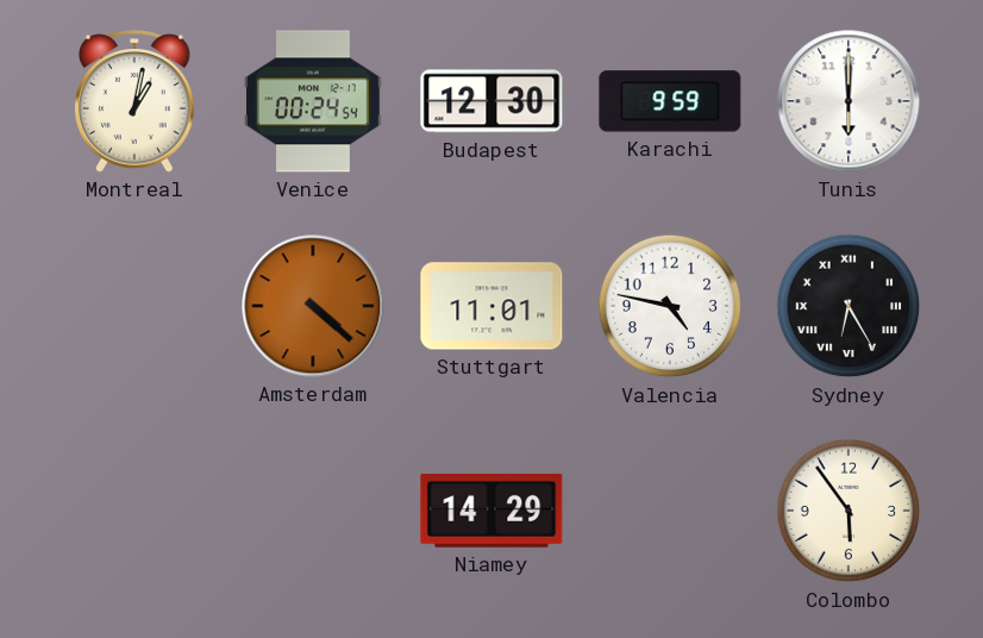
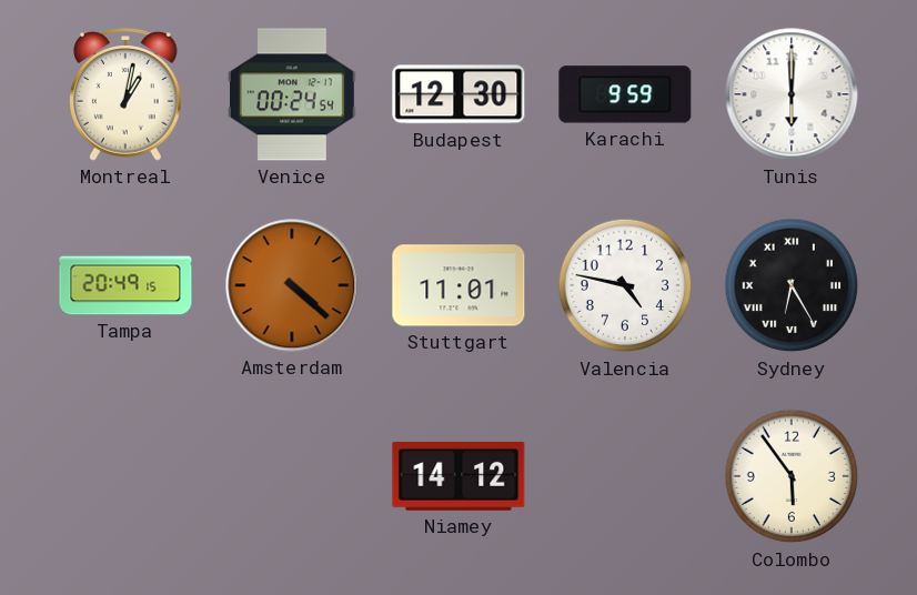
Tampa: none -> 20:49
Niamey: 14:29 -> 14:12
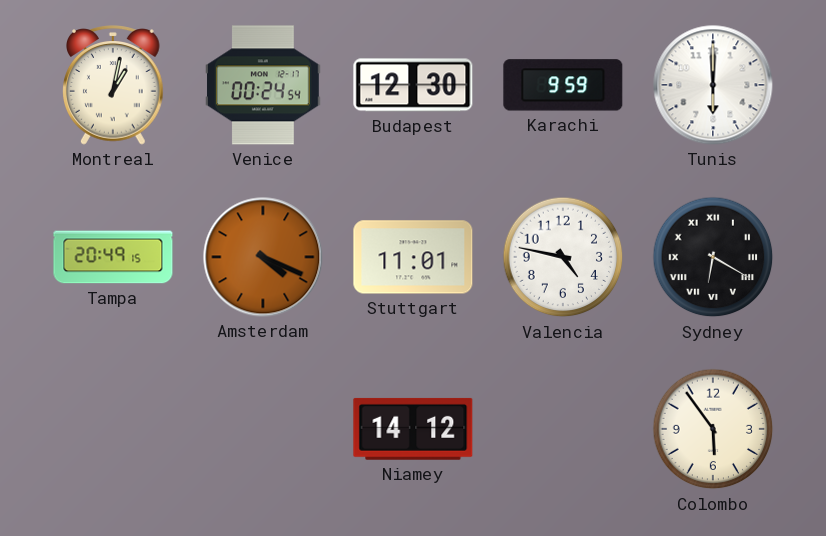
Amsterdam: 4:22 -> 4:19
Sydney: 6:25 -> 6:20
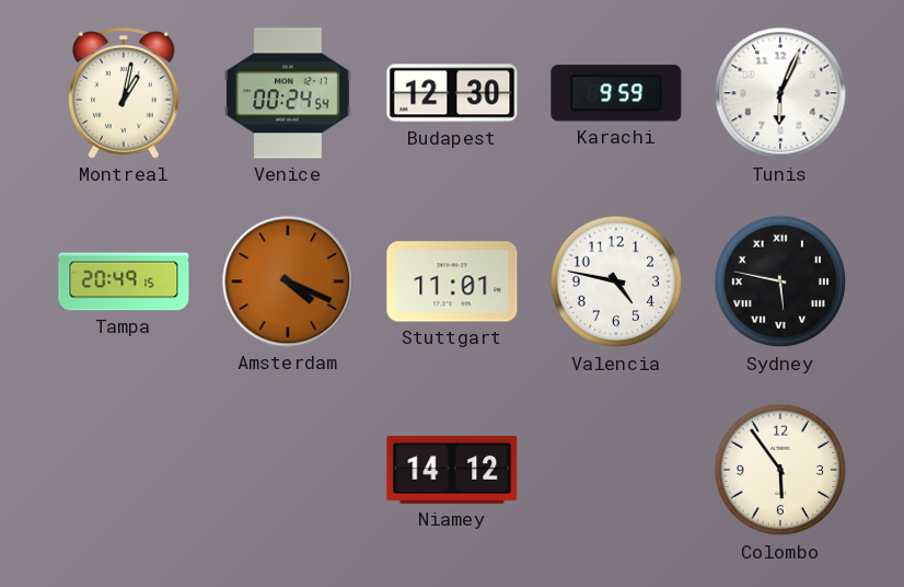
Tunis: 6:00 -> 6:04
Sydney: 6:20 -> 5:47
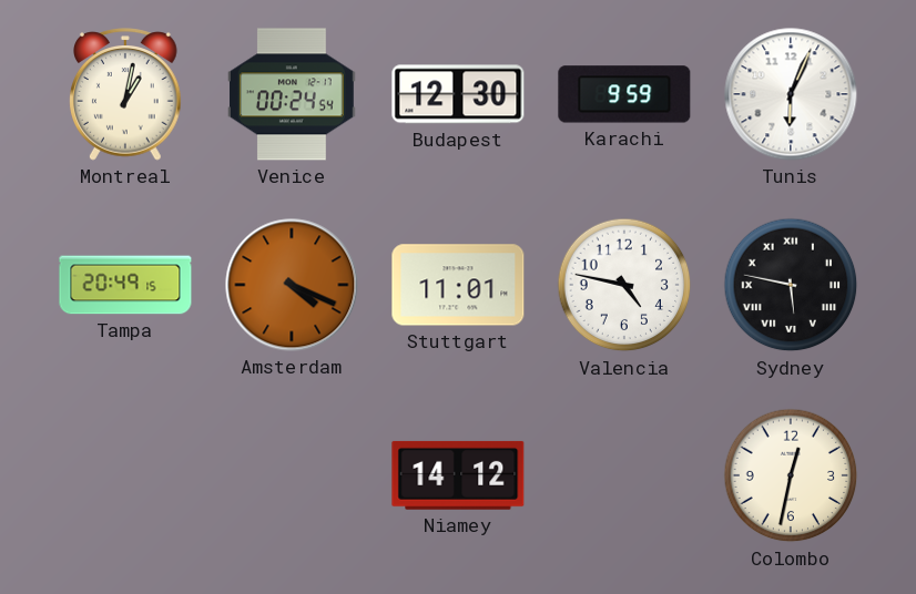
Colombo: 5:54 -> 12:32
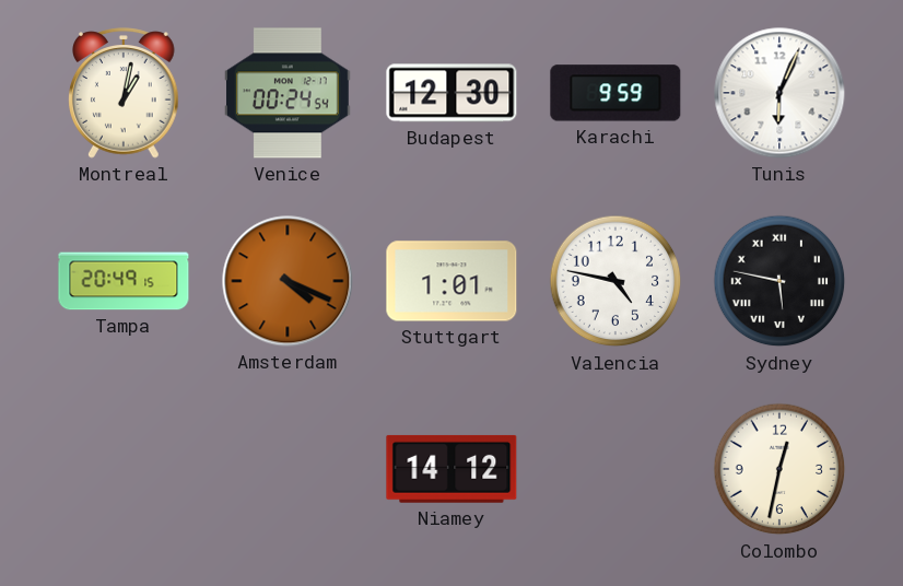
Stuttgart: 11:01 -> 1:01
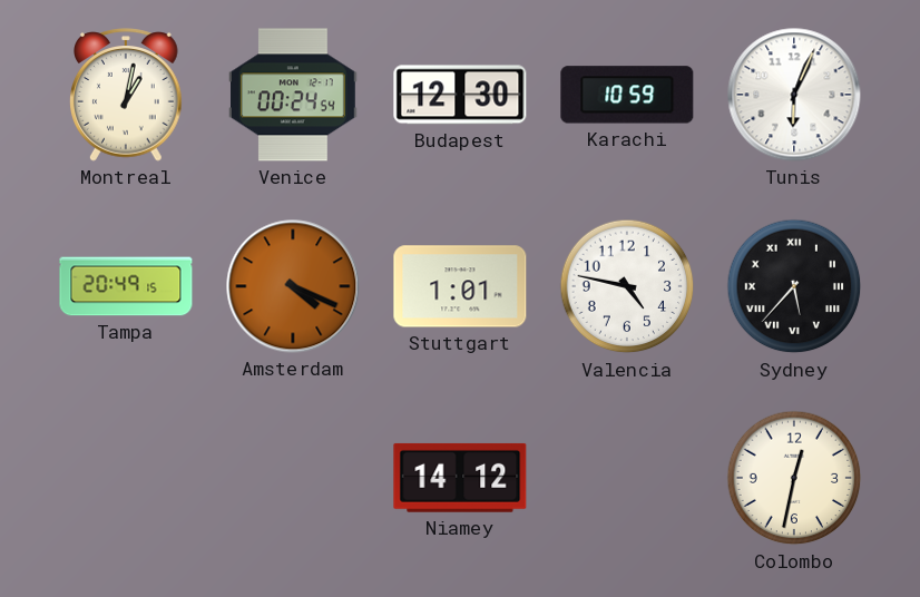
Karachi: 9:59 -> 10:59
Sydney: 5:47 -> 5:37
